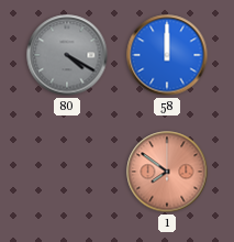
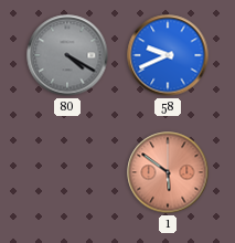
58: 12:00 -> 9:41
1: 7:51 -> 5:51
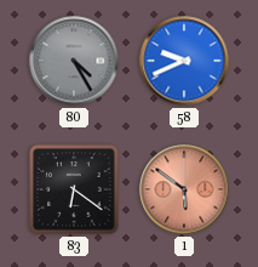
80: 4:20 -> 4:25
83: none -> 6:21
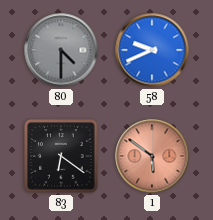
80: 4:25 -> 4:30
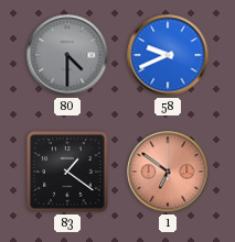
83: 6:21 -> 1:21
1: 5:51 -> 6:51
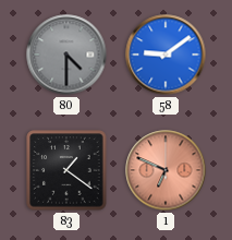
58: 9:41 -> 9:09
1: 6:51 -> 6:49
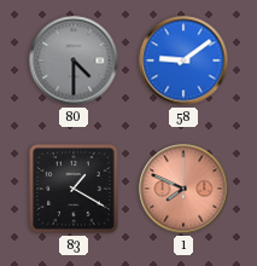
83: 1:21 -> 1:20
1: 6:49 -> 7:49
